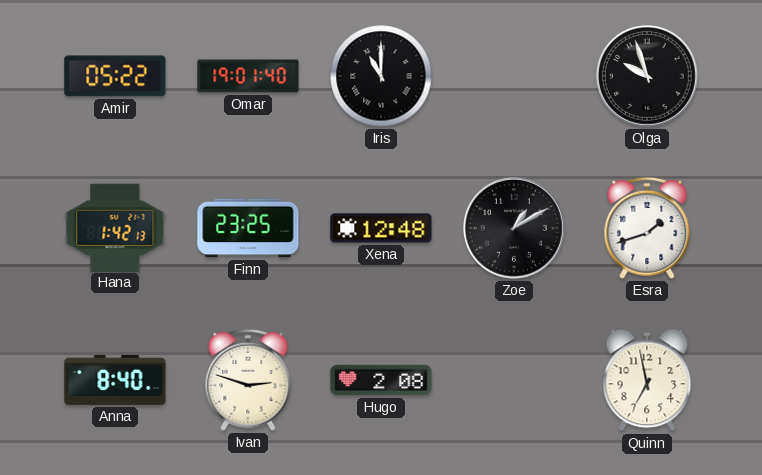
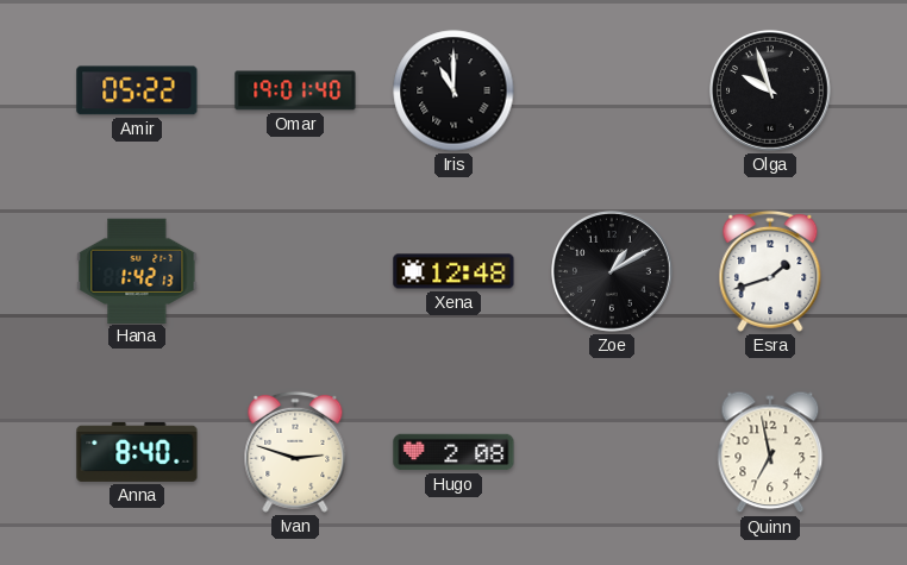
Finn: 23:25 -> none
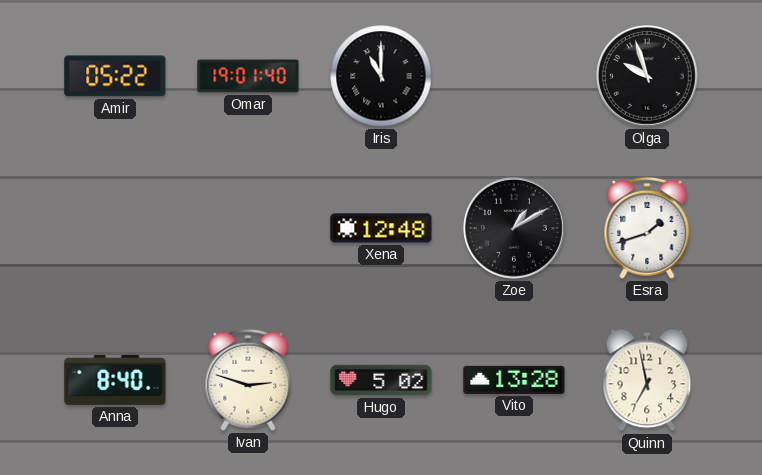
Hana: 1:42 -> none
Hugo: 2:08 -> 5:02
Vito: none -> 13:28
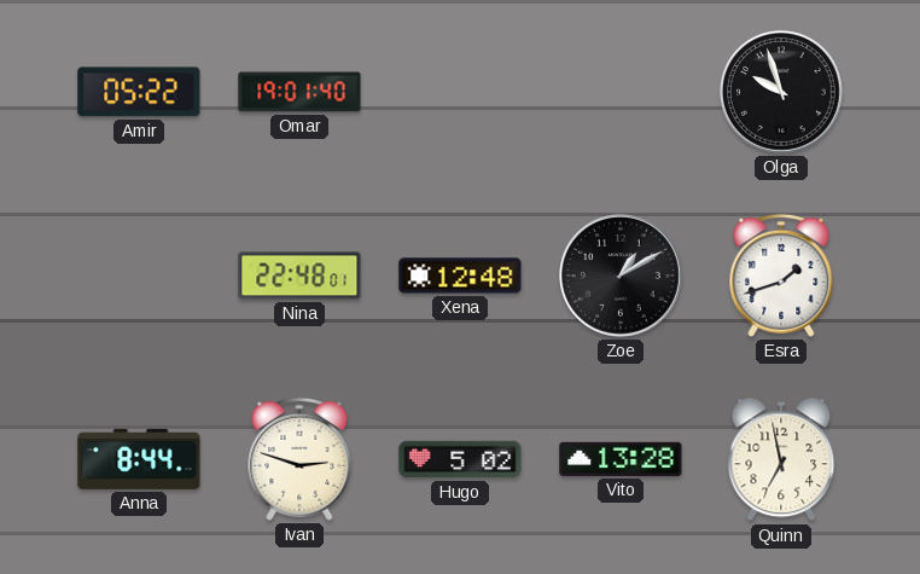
Iris: 11:00 -> none
Nina: none -> 22:48
Anna: 8:40 -> 8:44
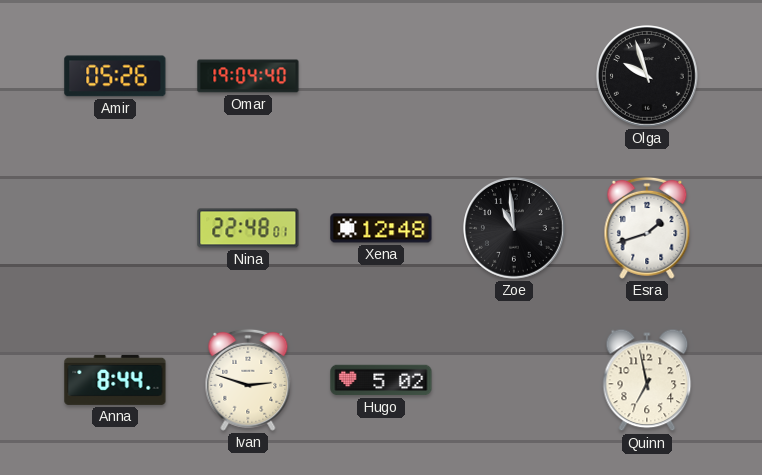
Amir: 05:22 -> 05:26
Omar: 19:01 -> 19:04
Zoe: 1:10 -> 10:59
Vito: 13:28 -> none
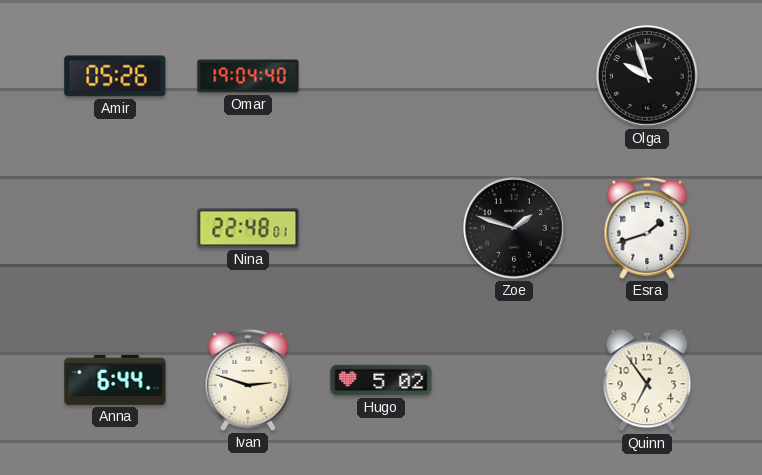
Xena: 12:48 -> none
Zoe: 10:59 -> 1:48
Anna: 8:44 -> 6:44
Quinn: 6:58 -> 6:54
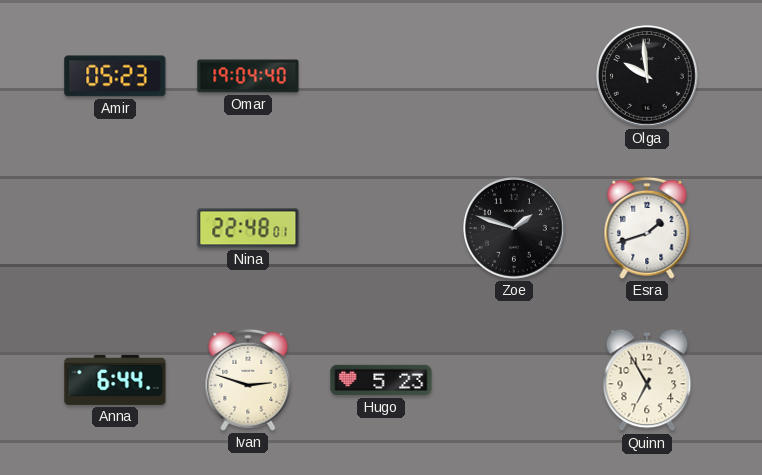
Amir: 05:26 -> 05:23
Olga: 9:57 -> 9:59
Hugo: 5:02 -> 5:23
Quinn: 6:54 -> 6:55
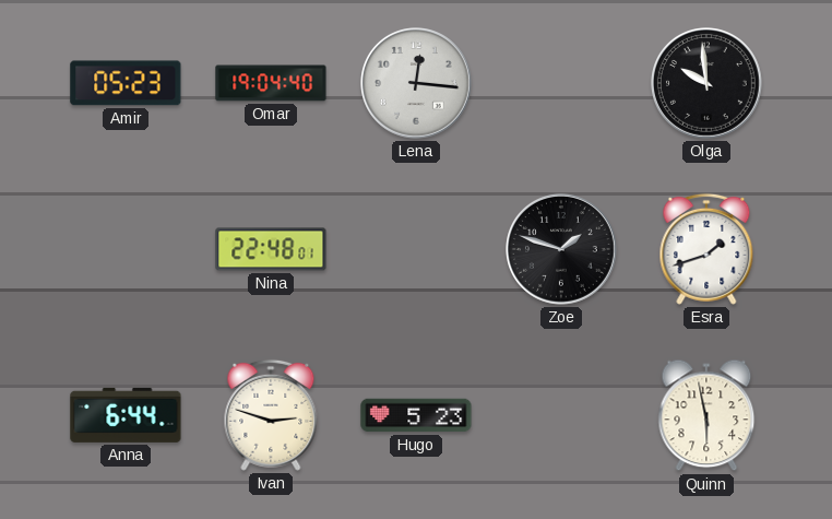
Lena: none -> 12:16
Quinn: 6:55 -> 5:58
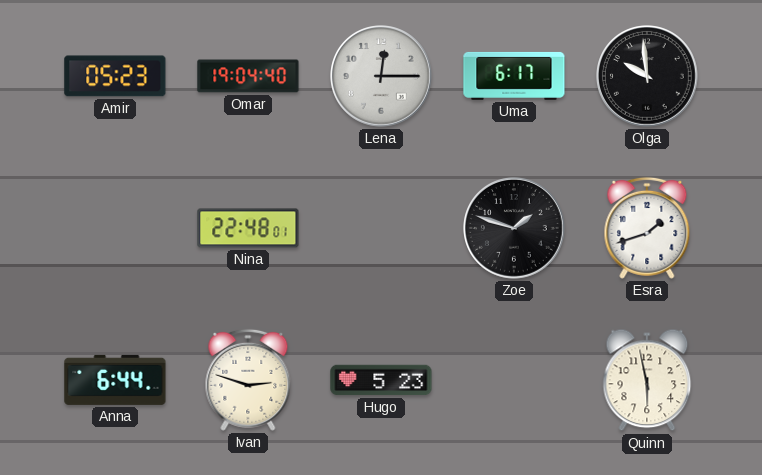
Lena: 12:16 -> 12:15
Uma: none -> 6:17
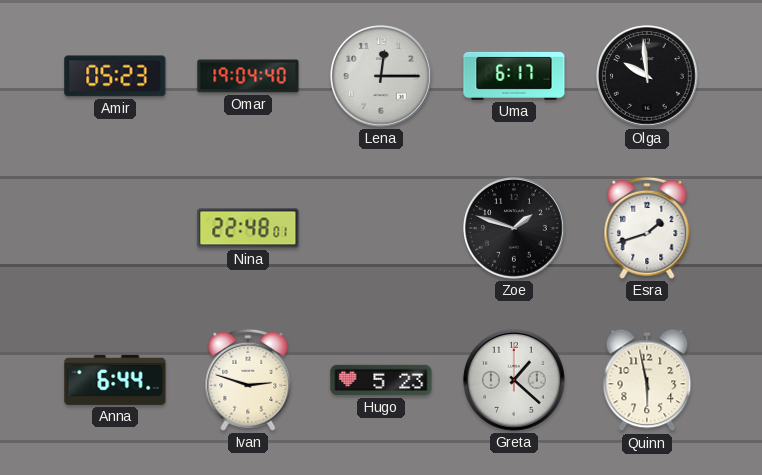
Greta: none -> 1:22
